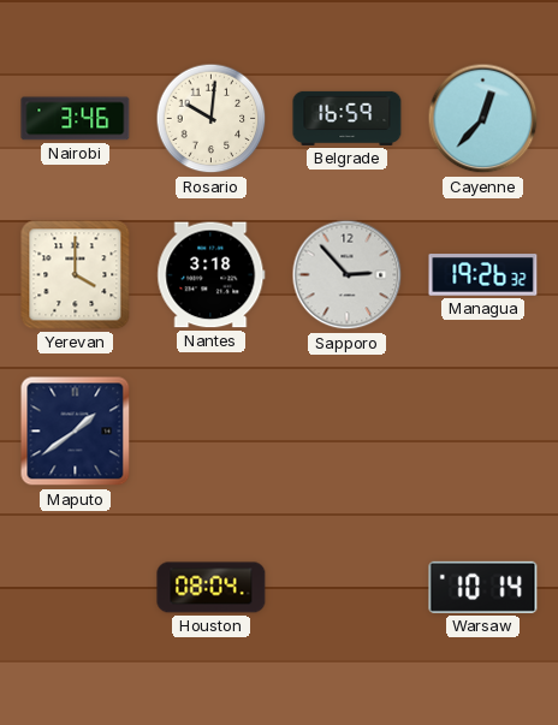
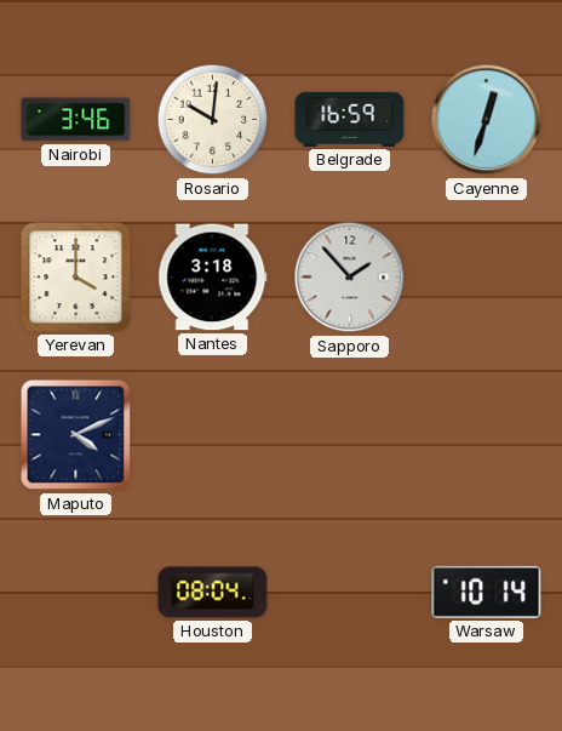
Cayenne: 12:37 -> 12:33
Sapporo: 2:53 -> 1:53
Managua: 19:26 -> none
Maputo: 1:39 -> 4:11
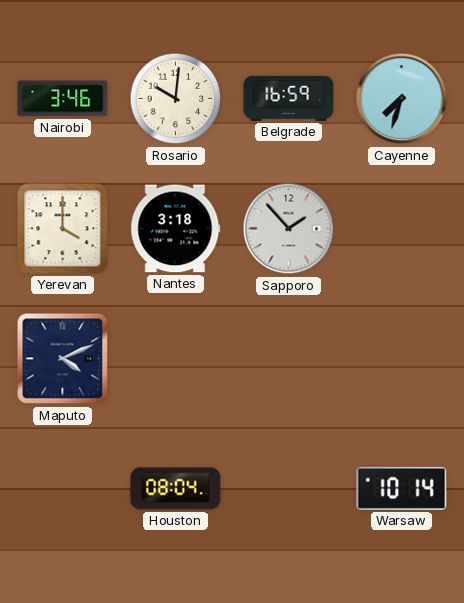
Cayenne: 12:33 -> 7:33
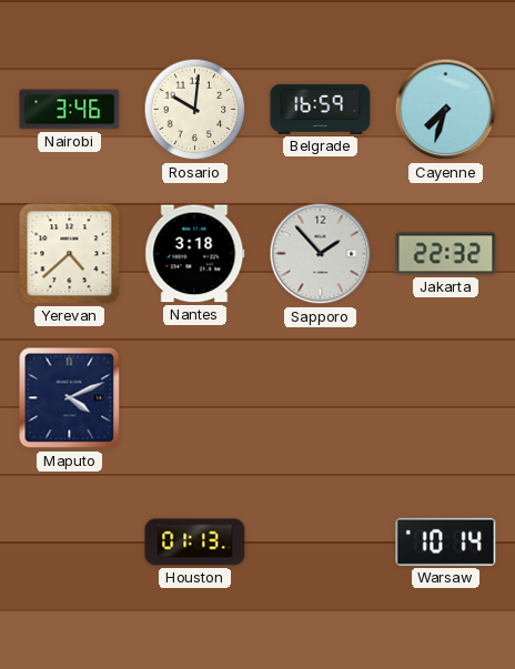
Yerevan: 4:00 -> 4:38
Jakarta: none -> 22:32
Houston: 08:04 -> 01:13
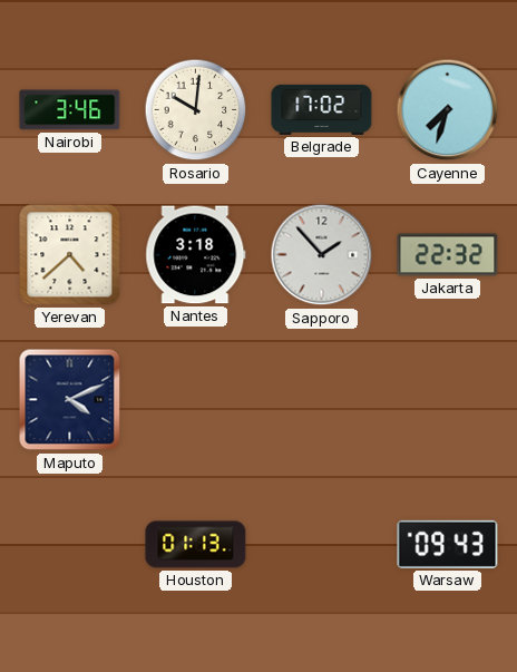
Belgrade: 16:59 -> 17:02
Warsaw: 10:14 -> 09:43
